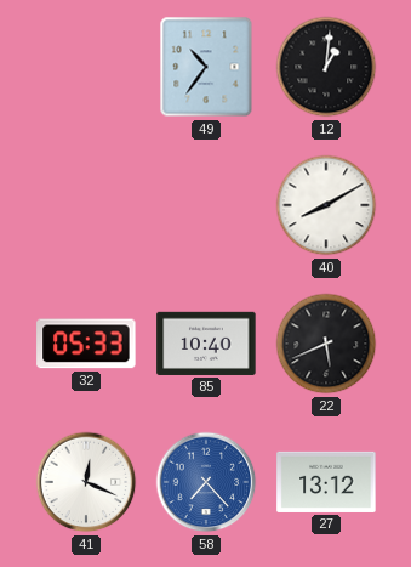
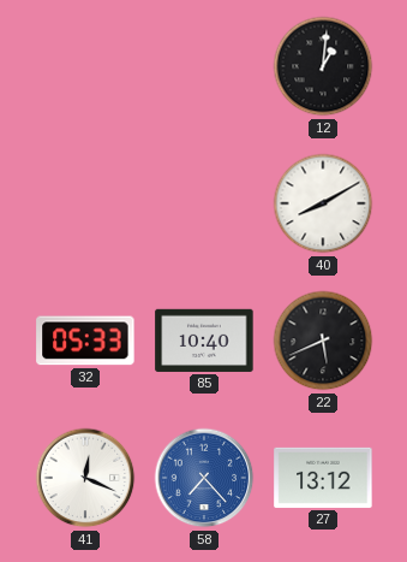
49: 10:36 -> none
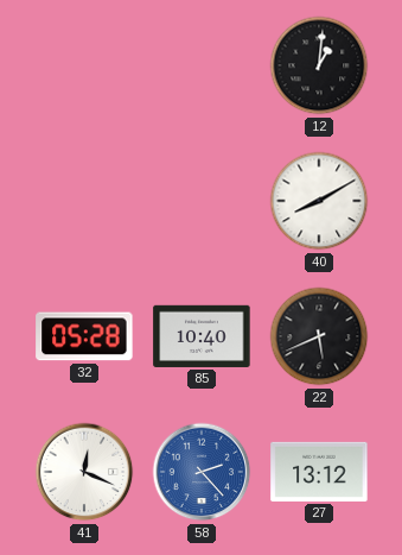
32: 05:33 -> 05:28
58: 7:23 -> 2:23
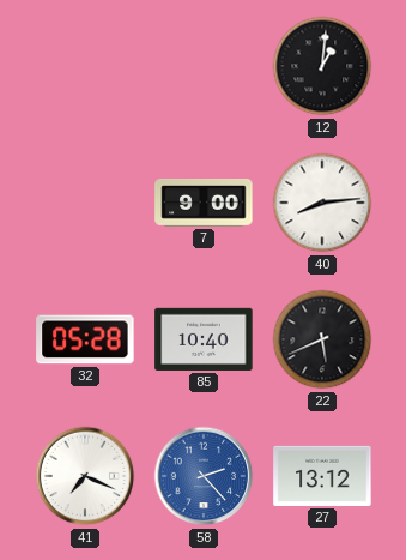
7: none -> 9:00
40: 8:10 -> 8:14
41: 12:19 -> 7:19
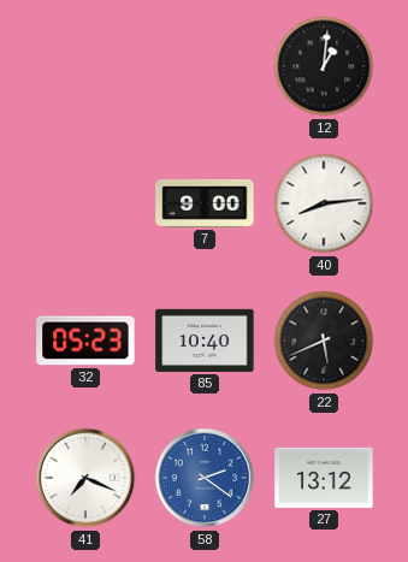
32: 05:28 -> 05:23
58: 2:23 -> 2:21
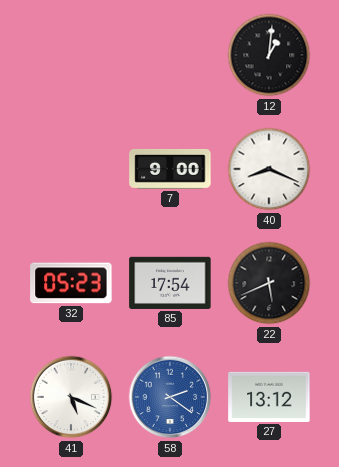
40: 8:14 -> 8:19
85: 10:40 -> 17:54
41: 7:19 -> 5:19
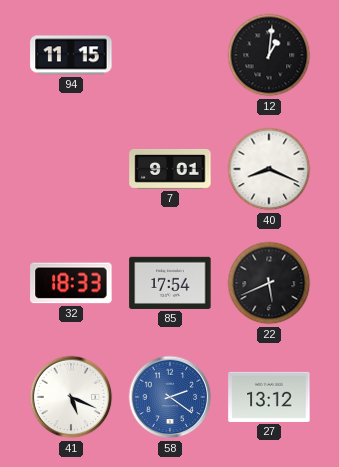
94: none -> 11:15
7: 9:00 -> 9:01
32: 05:23 -> 18:33
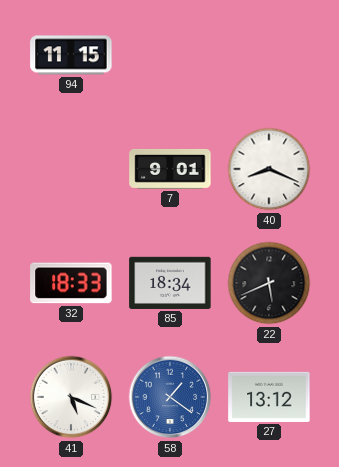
12: 1:01 -> none
85: 17:54 -> 18:34
58: 2:21 -> 1:21
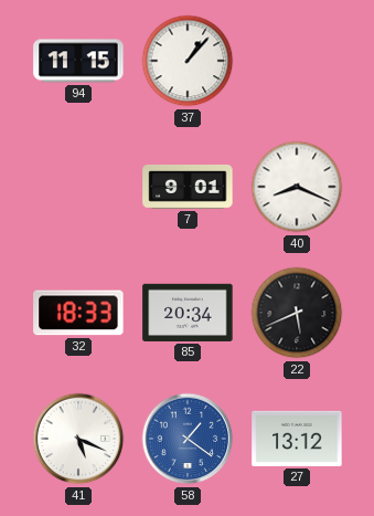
37: none -> 1:07
85: 18:34 -> 20:34
